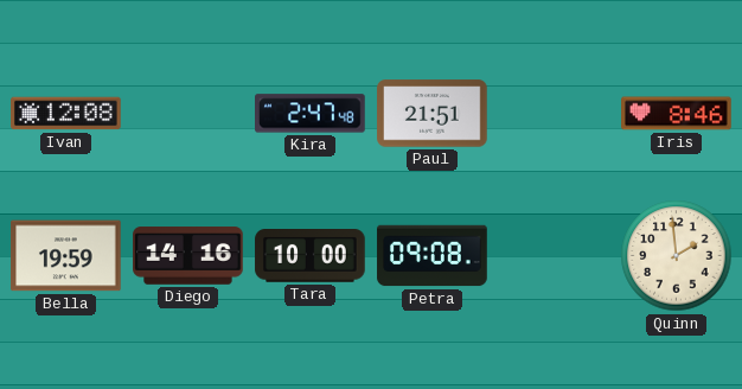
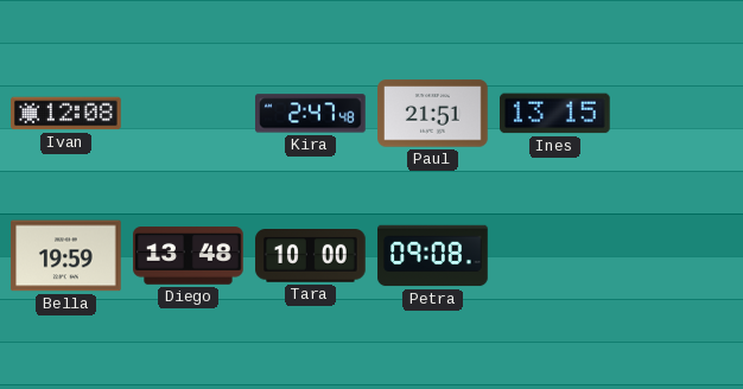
Ines: none -> 13:15
Iris: 8:46 -> none
Diego: 14:16 -> 13:48
Quinn: 1:59 -> none
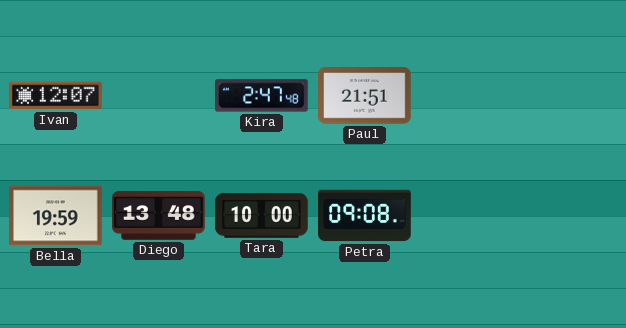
Ivan: 12:08 -> 12:07
Ines: 13:15 -> none
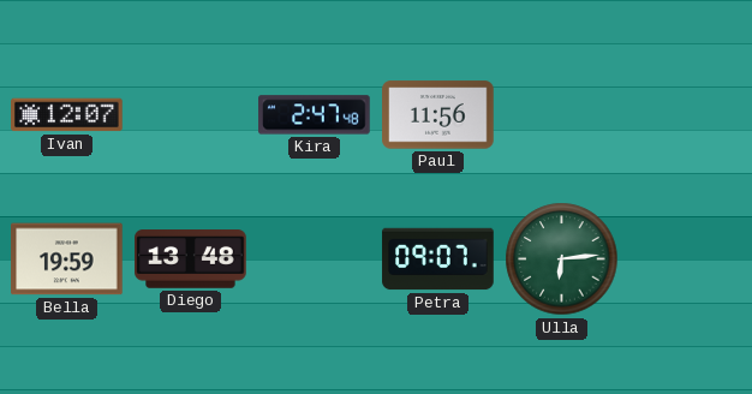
Paul: 21:51 -> 11:56
Tara: 10:00 -> none
Petra: 09:08 -> 09:07
Ulla: none -> 6:14
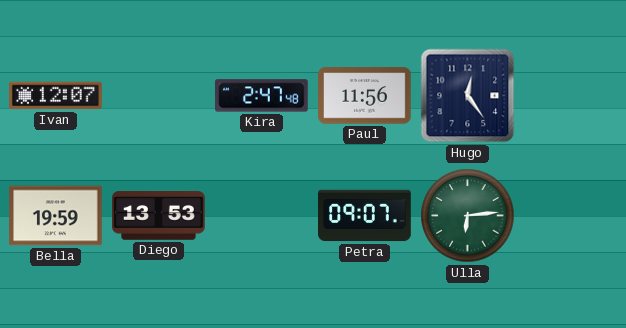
Hugo: none -> 12:24
Diego: 13:48 -> 13:53
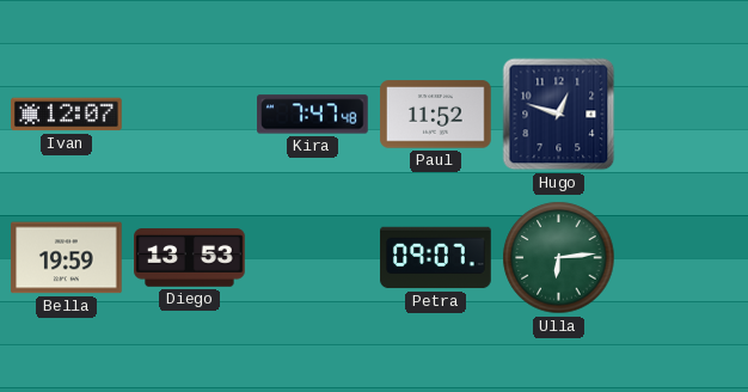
Kira: 2:47 -> 7:47
Paul: 11:56 -> 11:52
Hugo: 12:24 -> 12:48
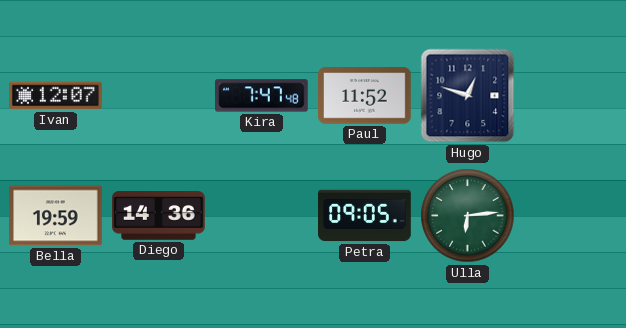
Diego: 13:53 -> 14:36
Petra: 09:07 -> 09:05
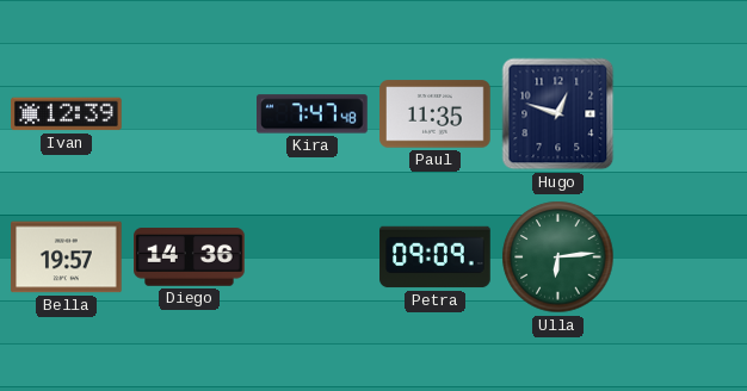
Ivan: 12:07 -> 12:39
Paul: 11:52 -> 11:35
Bella: 19:59 -> 19:57
Petra: 09:05 -> 09:09
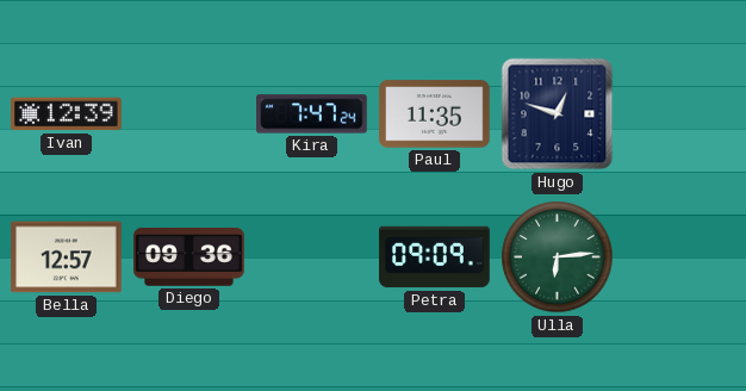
Kira: 7:47:48 -> 7:47:24
Bella: 19:57 -> 12:57
Diego: 14:36 -> 09:36
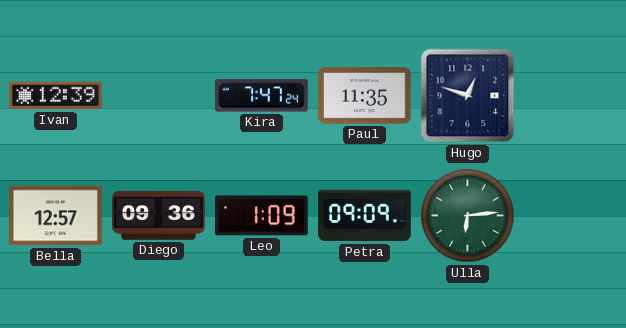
Leo: none -> 1:09
